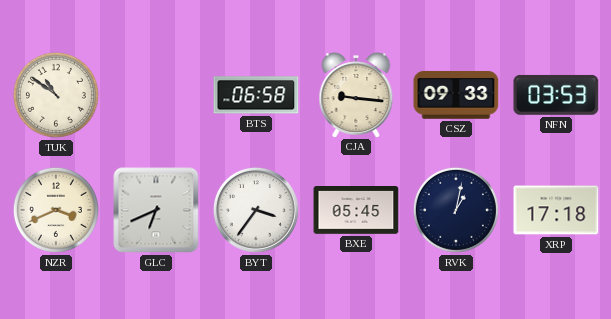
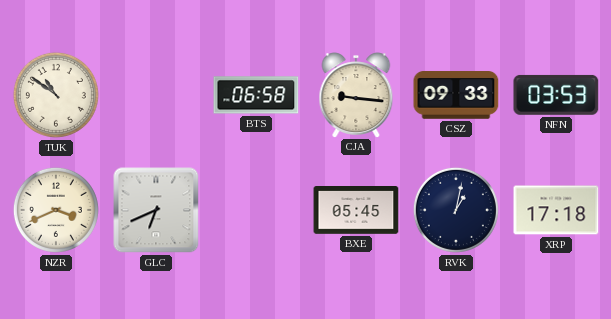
BYT: 3:36 -> none
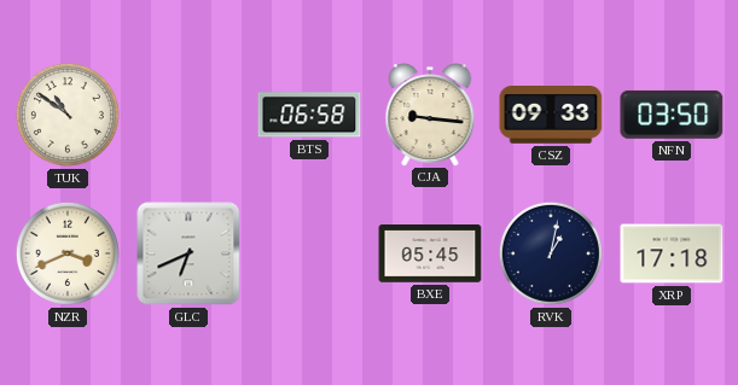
NFN: 03:53 -> 03:50
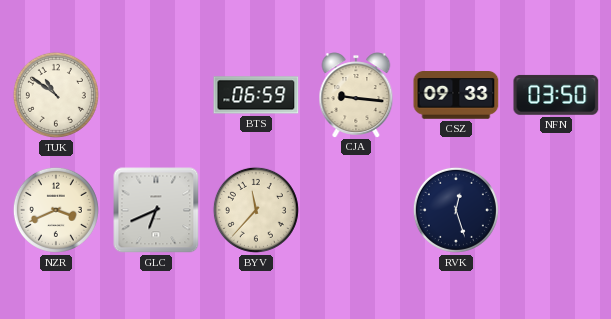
BTS: 06:58 -> 06:59
BYV: none -> 11:37
BXE: 05:45 -> none
RVK: 1:02 -> 12:27
XRP: 17:18 -> none
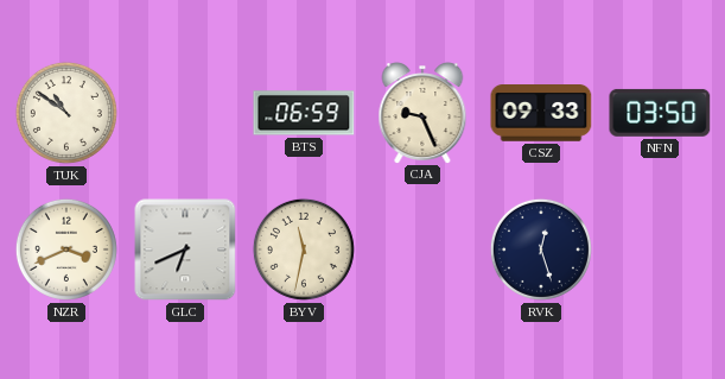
CJA: 9:16 -> 9:26
BYV: 11:37 -> 11:32
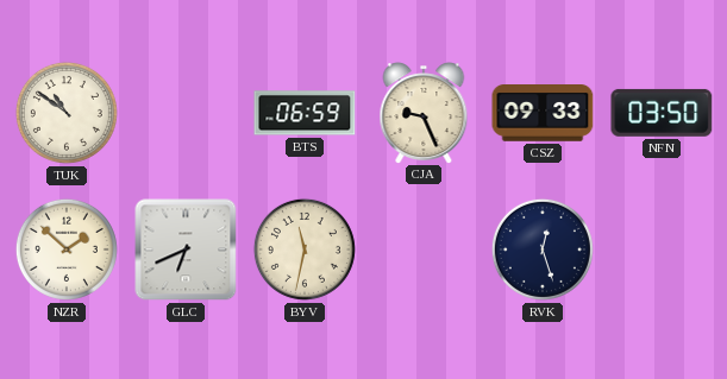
NZR: 3:41 -> 1:52
